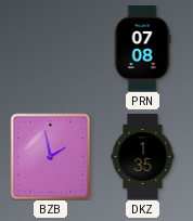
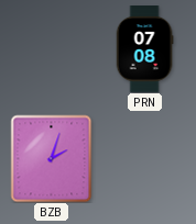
BZB: 1:58 -> 2:03
DKZ: 1:35 -> none
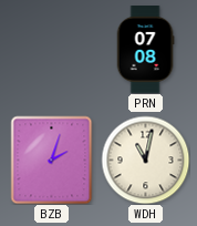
WDH: none -> 11:02
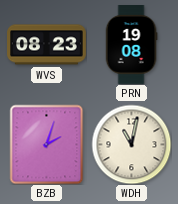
WVS: none -> 08:23
PRN: 07:08 -> 19:08
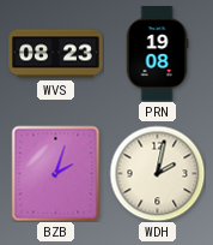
WDH: 11:02 -> 2:02
